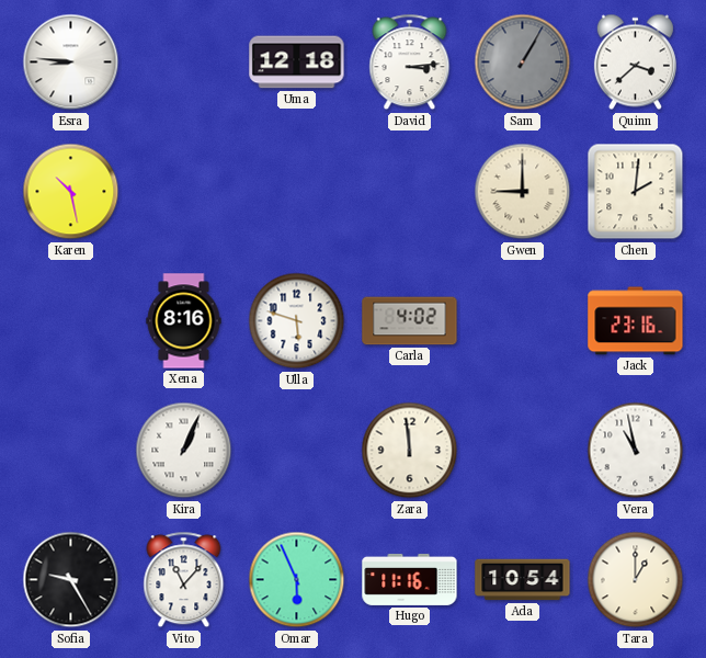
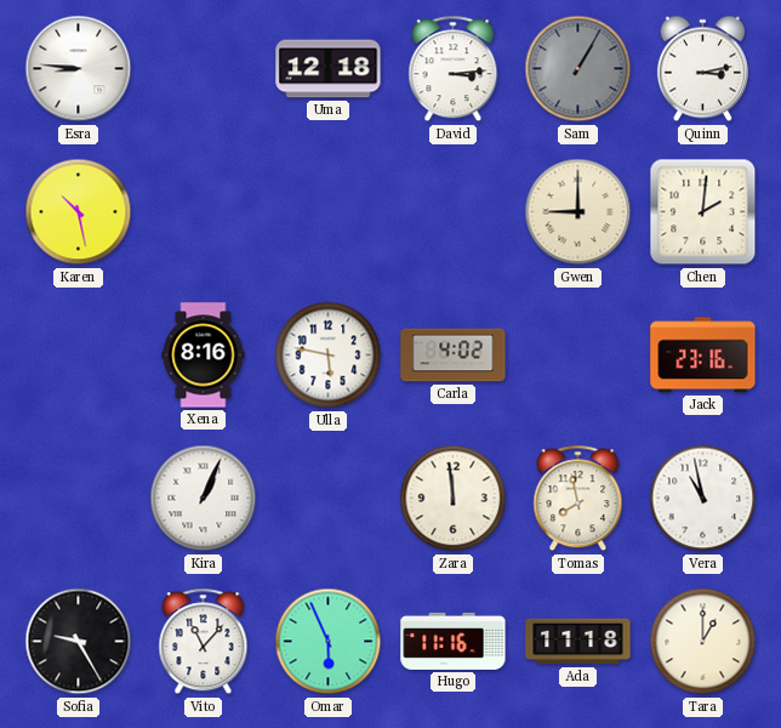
Quinn: 3:38 -> 3:13
Ulla: 5:48 -> 5:47
Tomas: none -> 7:58
Ada: 10:54 -> 11:18
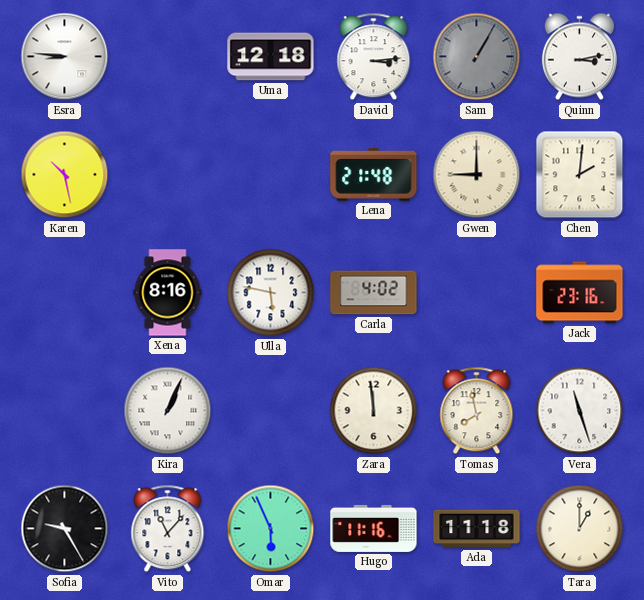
Lena: none -> 21:48
Vera: 10:58 -> 11:27
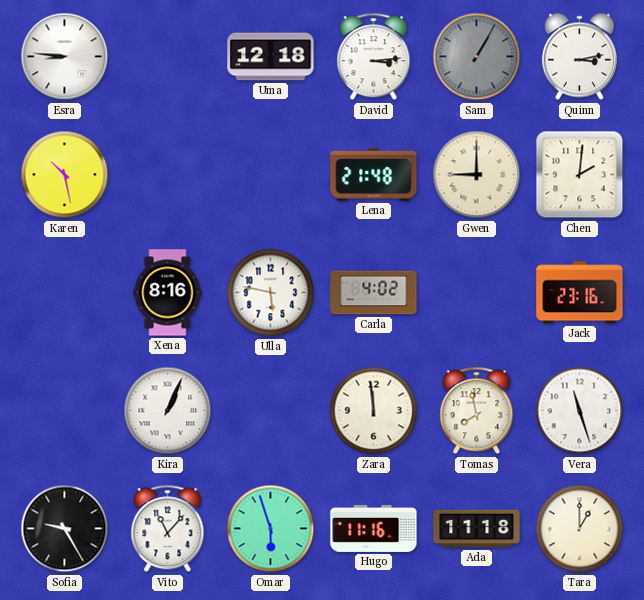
Omar: 5:56 -> 5:57
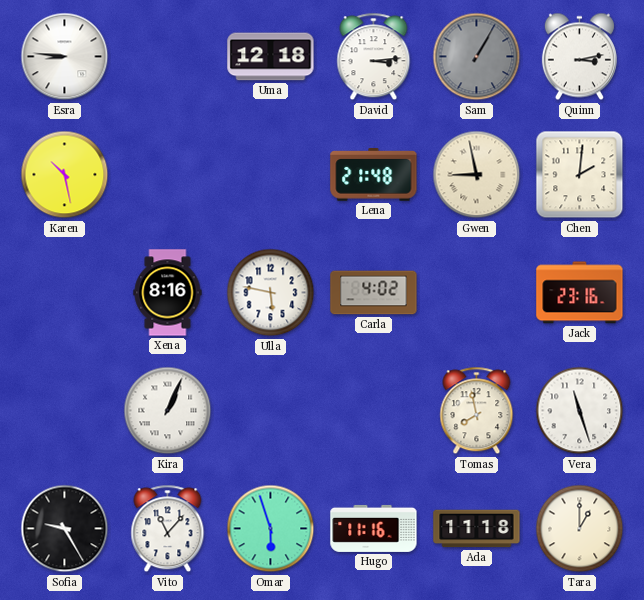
Gwen: 9:00 -> 8:58
Zara: 11:59 -> none
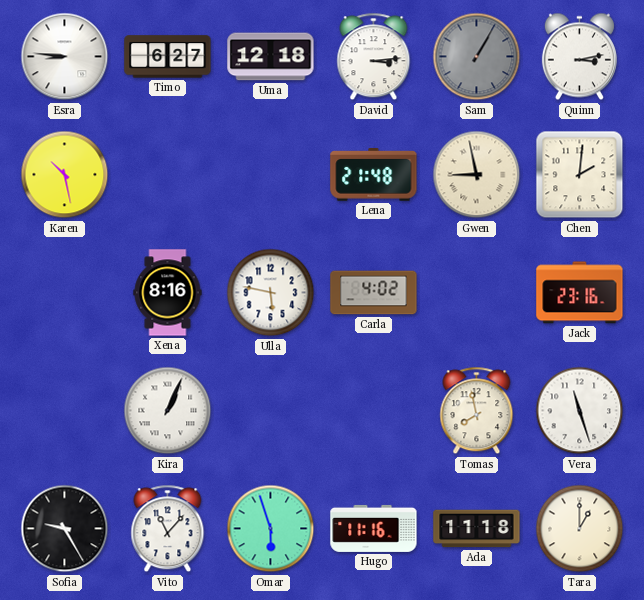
Timo: none -> 6:27
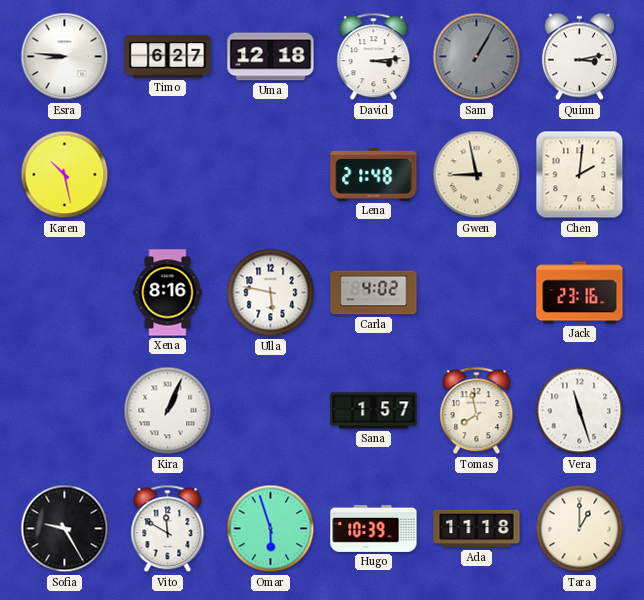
Sana: none -> 1:57
Vito: 11:07 -> 11:50
Hugo: 11:16 -> 10:39
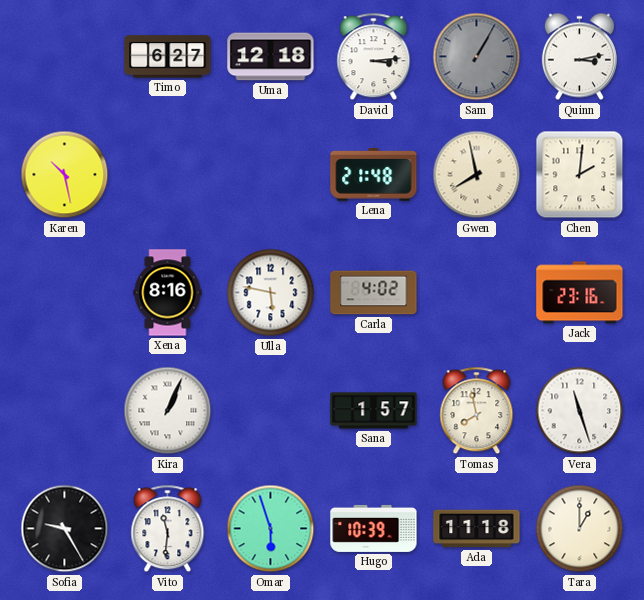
Esra: 8:46 -> none
Gwen: 8:58 -> 7:58
Vito: 11:50 -> 11:31
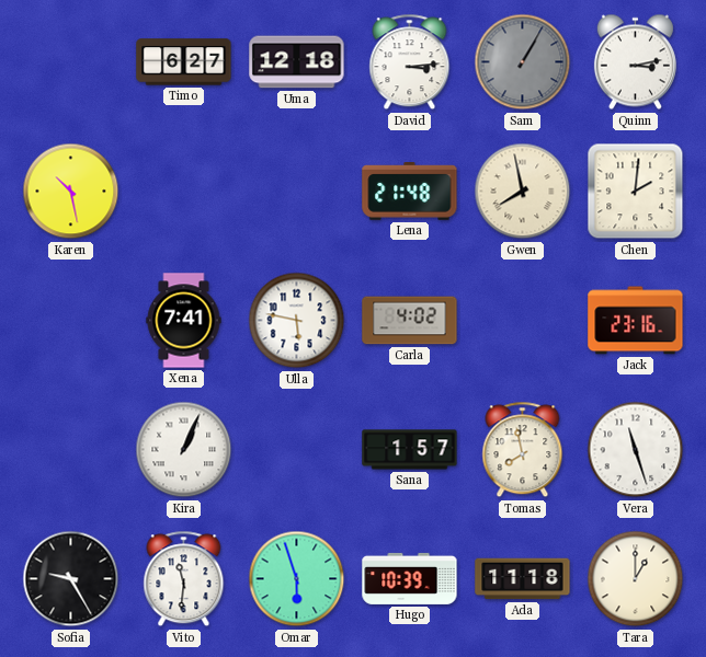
Xena: 8:16 -> 7:41
